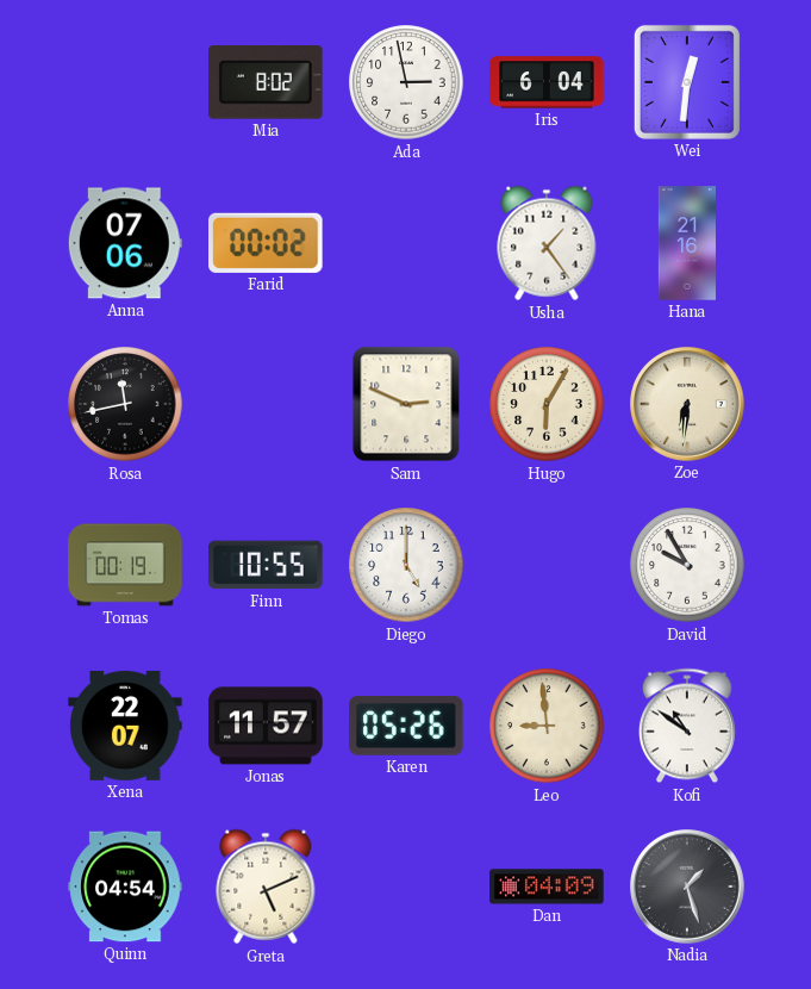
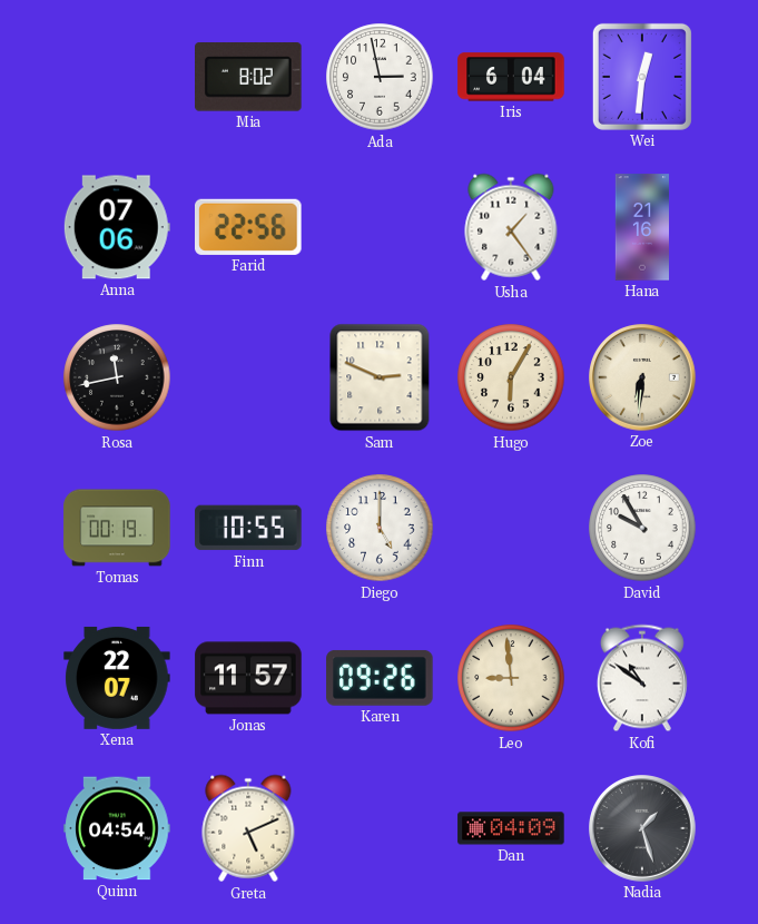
Farid: 00:02 -> 22:56
Karen: 05:26 -> 09:26
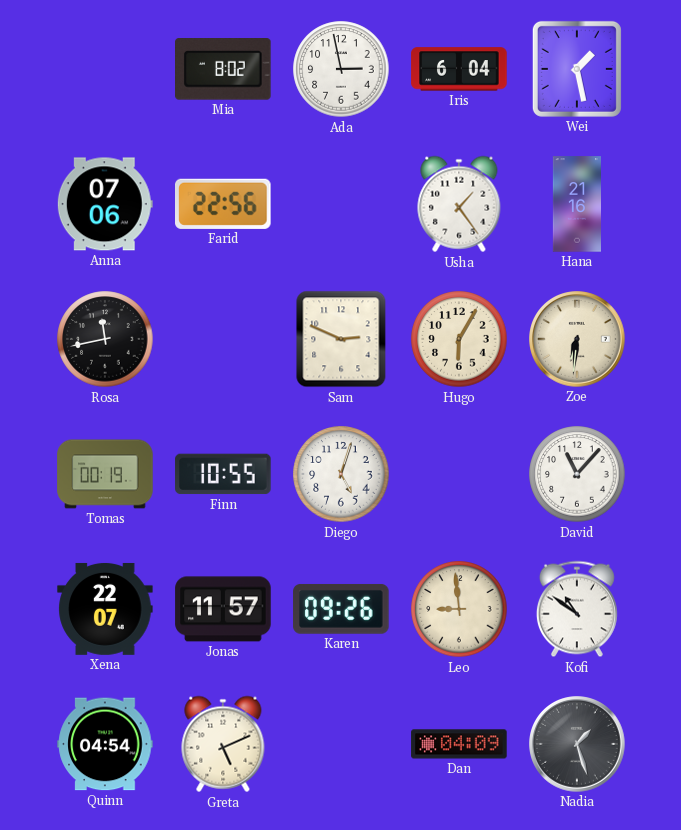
Wei: 12:31 -> 1:28
Diego: 5:00 -> 5:03
David: 9:55 -> 11:07
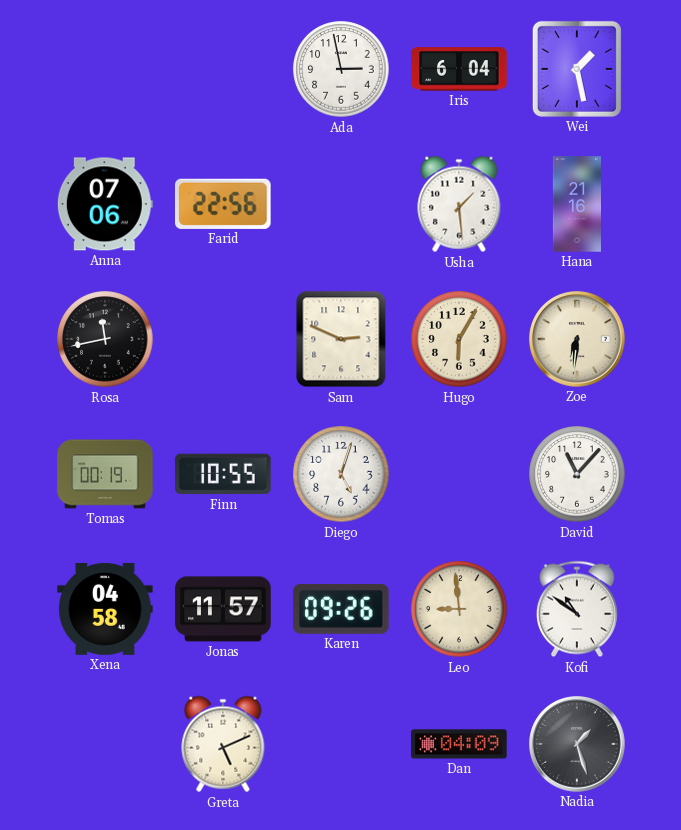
Mia: 8:02 -> none
Usha: 1:24 -> 1:29
Xena: 22:07 -> 04:58
Quinn: 04:54 -> none
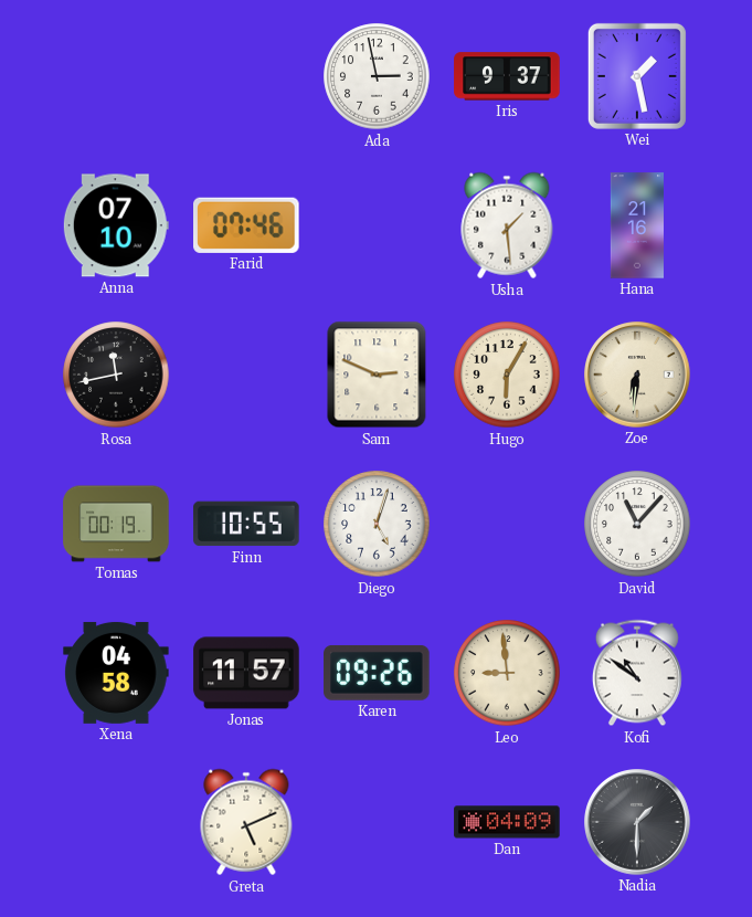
Iris: 6:04 -> 9:37
Anna: 07:06 -> 07:10
Farid: 22:56 -> 07:46
Nadia: 1:27 -> 1:30
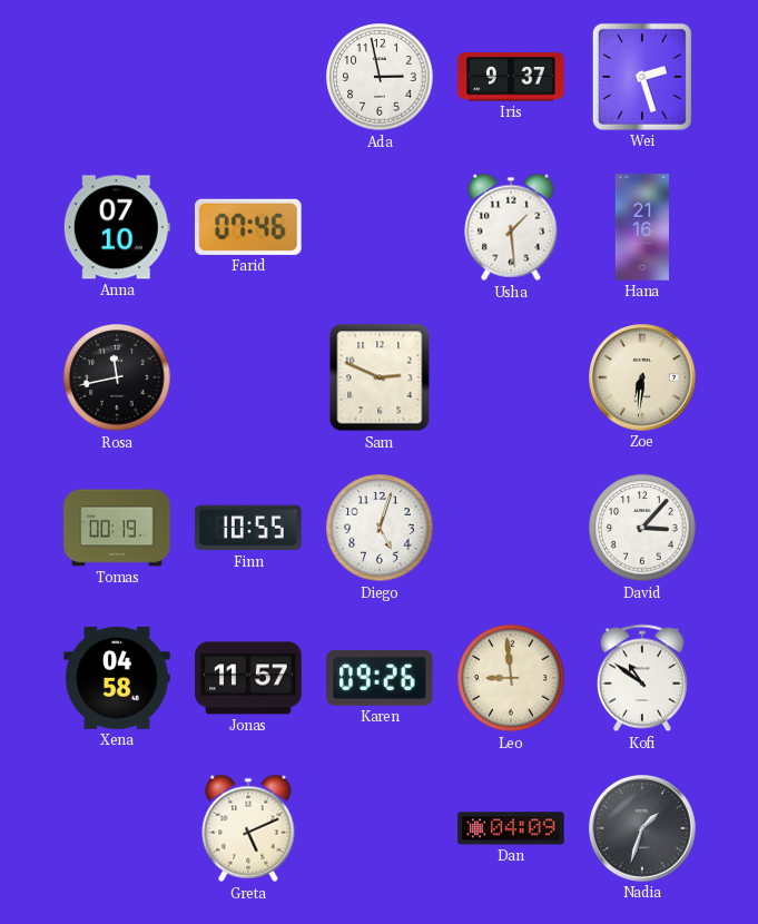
Wei: 1:28 -> 2:27
Hugo: 6:05 -> none
David: 11:07 -> 3:07
Nadia: 1:30 -> 1:33
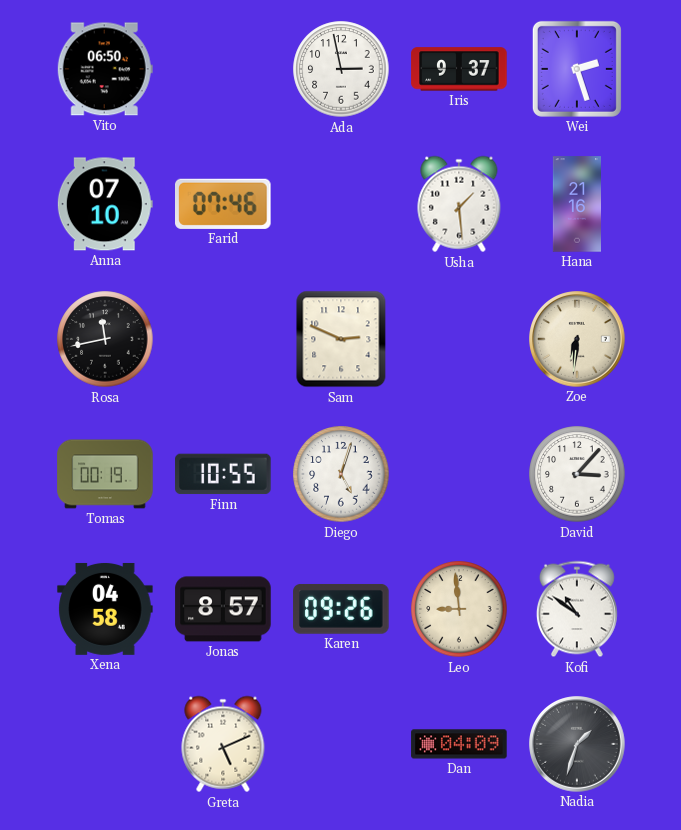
Vito: none -> 06:50
Jonas: 11:57 -> 8:57
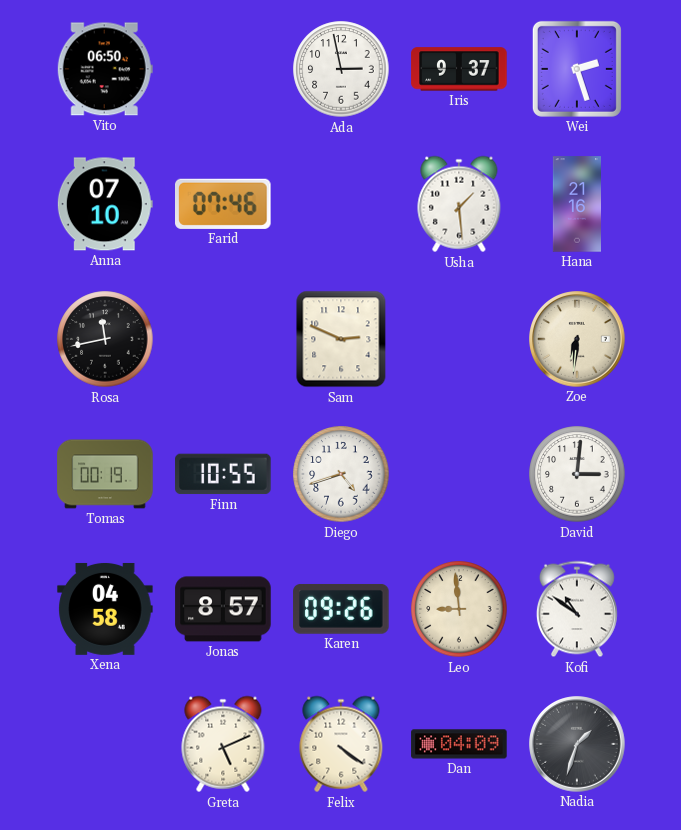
Diego: 5:03 -> 4:42
David: 3:07 -> 3:01
Felix: none -> 4:21
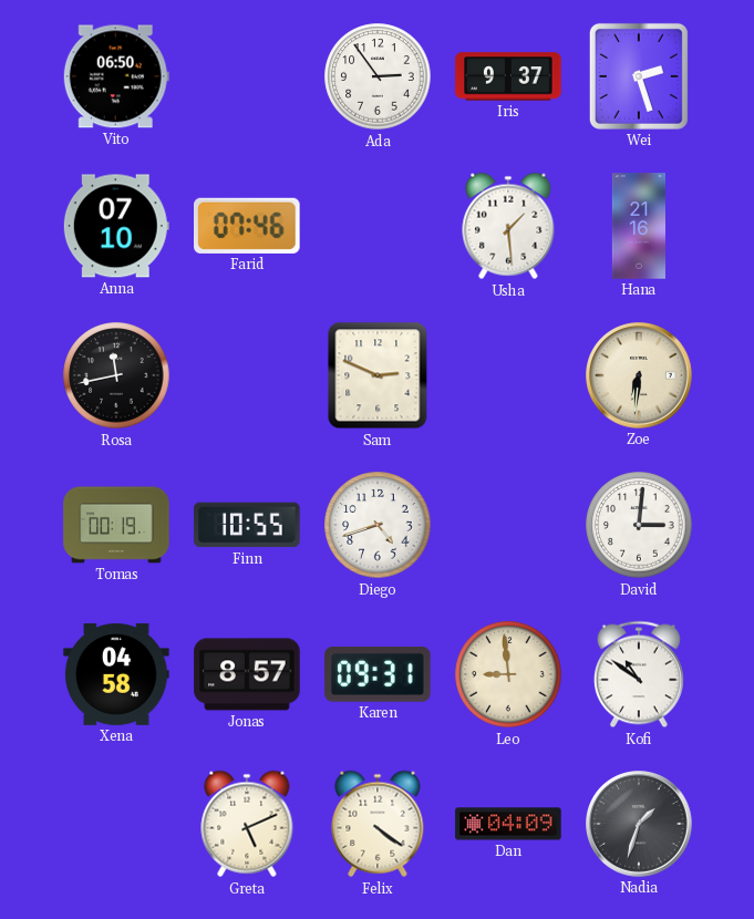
Ada: 2:58 -> 2:54
Karen: 09:26 -> 09:31
